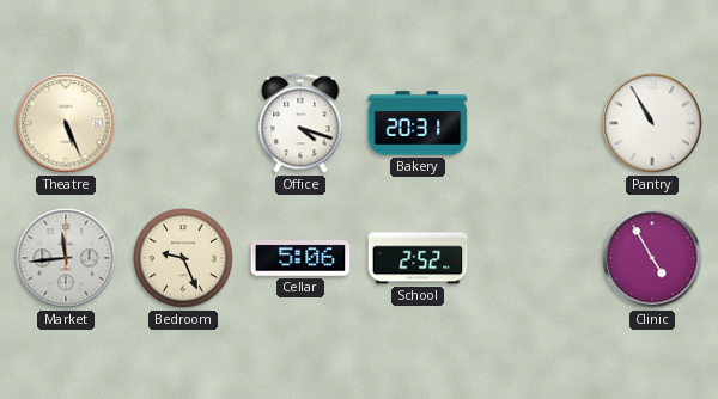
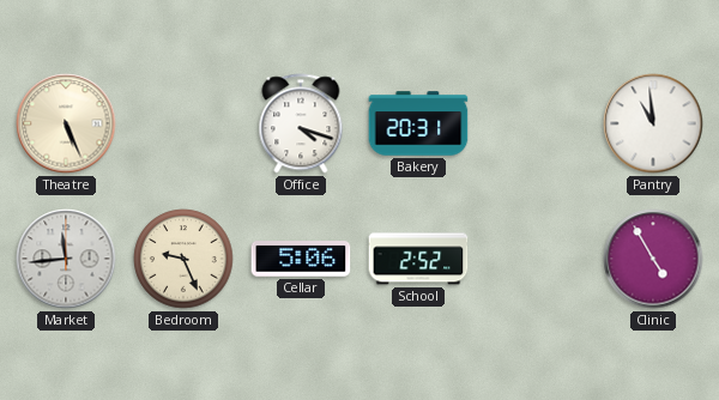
Pantry: 10:55 -> 10:59
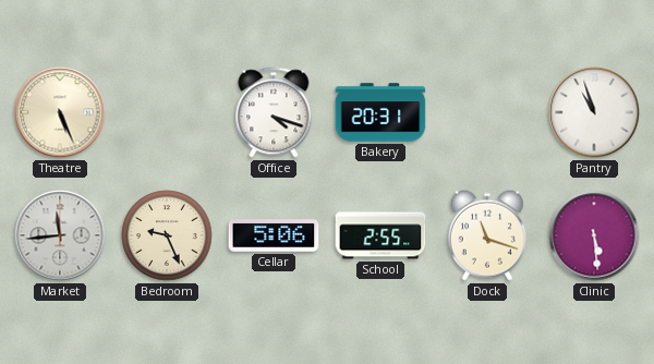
Pantry: 10:59 -> 10:57
School: 2:52 -> 2:55
Dock: none -> 11:18
Clinic: 4:55 -> 5:29
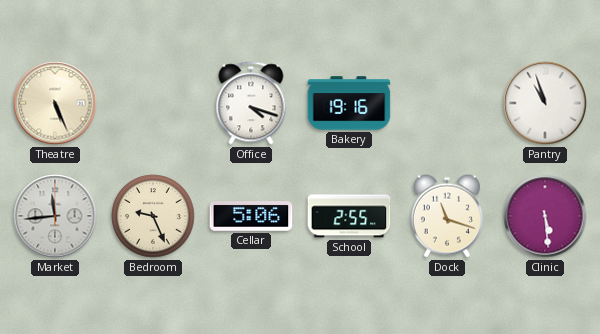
Bakery: 20:31 -> 19:16
